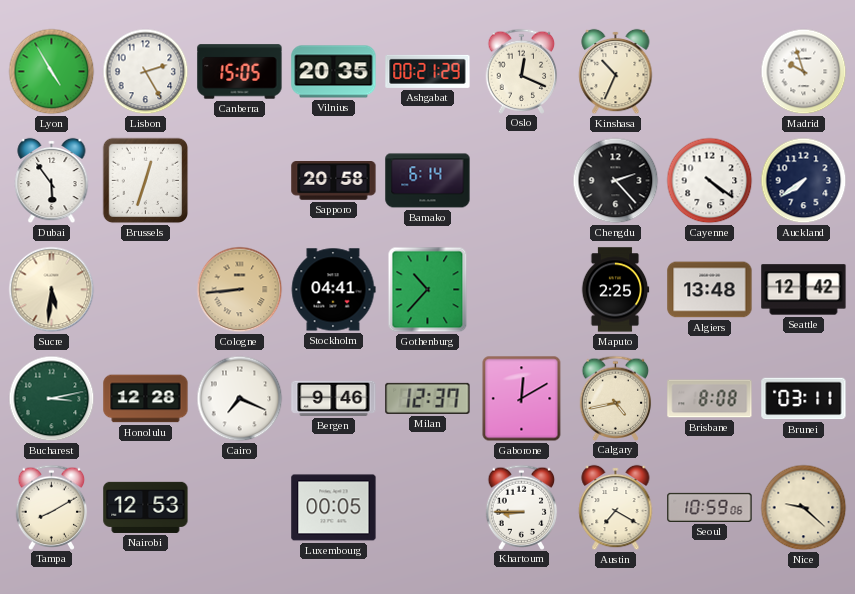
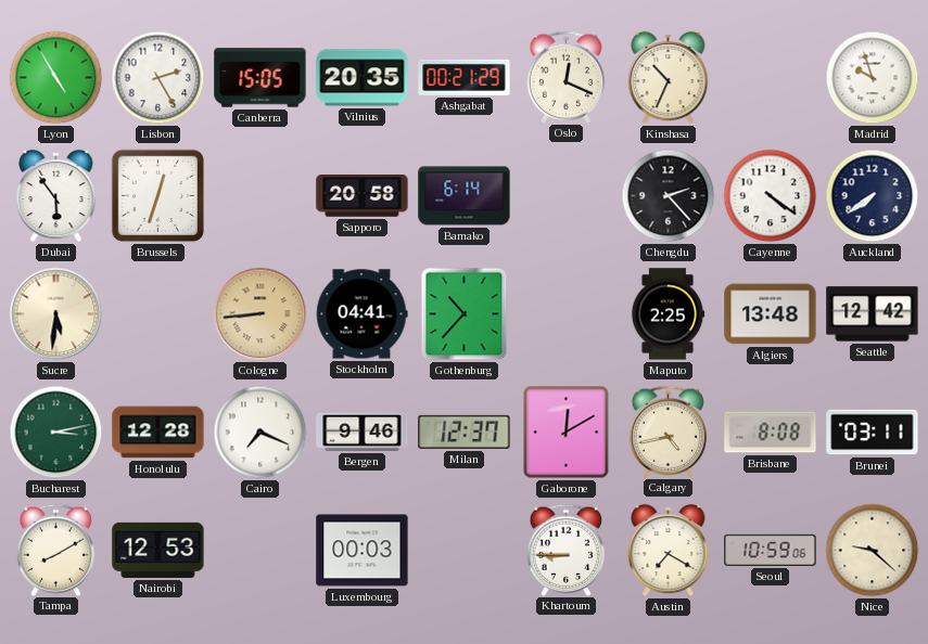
Luxembourg: 00:05 -> 00:03
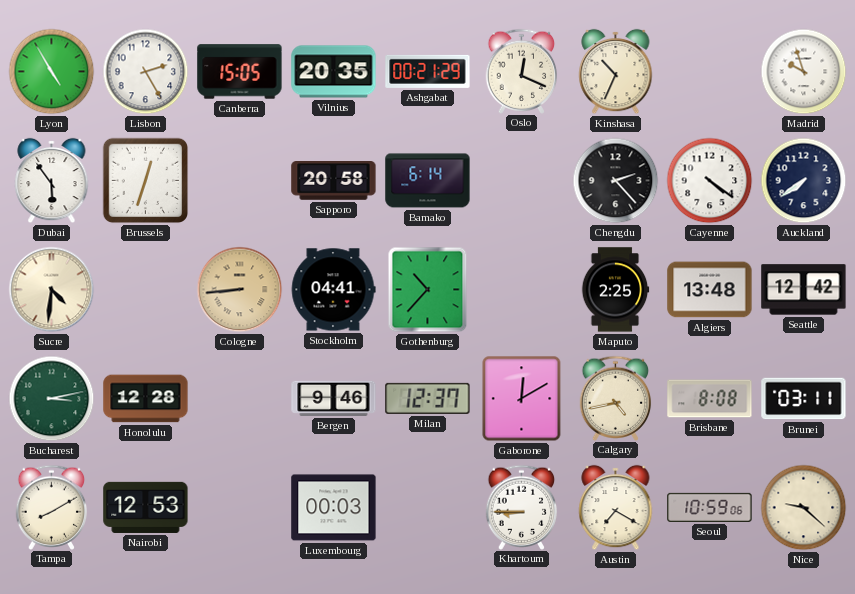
Sucre: 5:31 -> 4:31
Cairo: 7:19 -> none
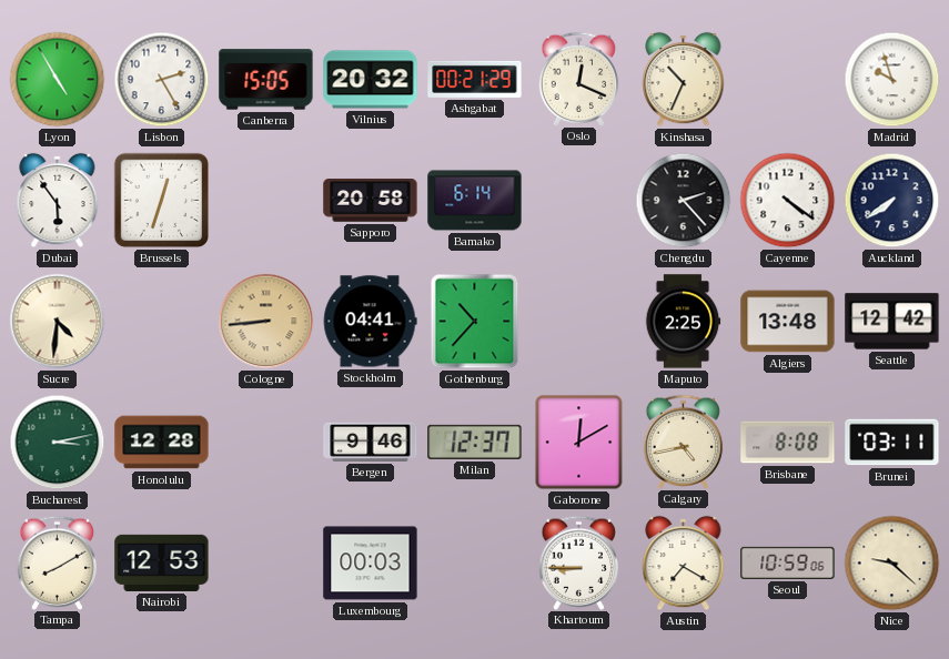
Vilnius: 20:35 -> 20:32
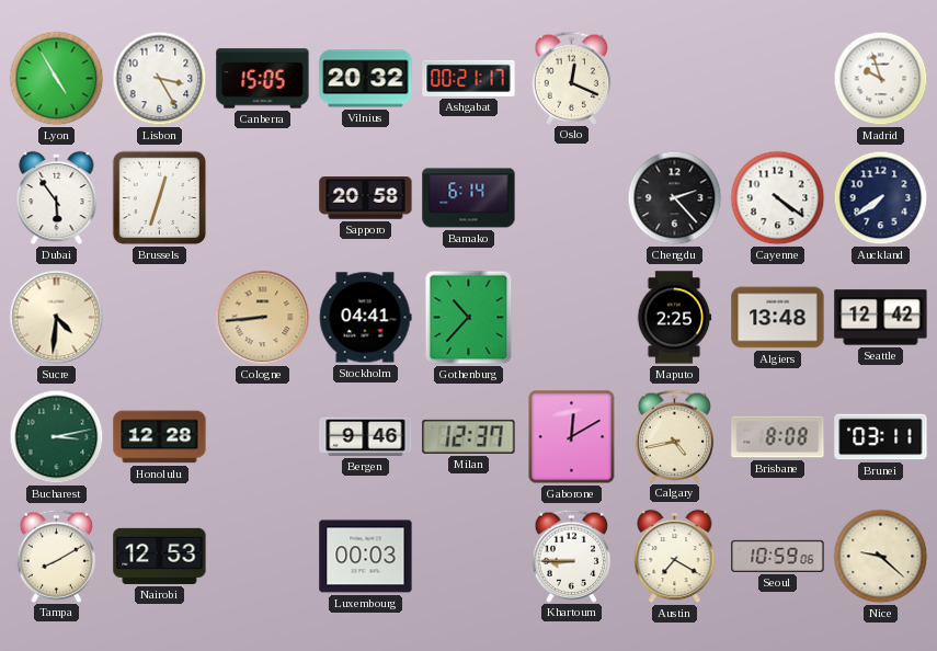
Lisbon: 2:25 -> 3:25
Ashgabat: 00:21:29 -> 00:21:17
Kinshasa: 10:34 -> none
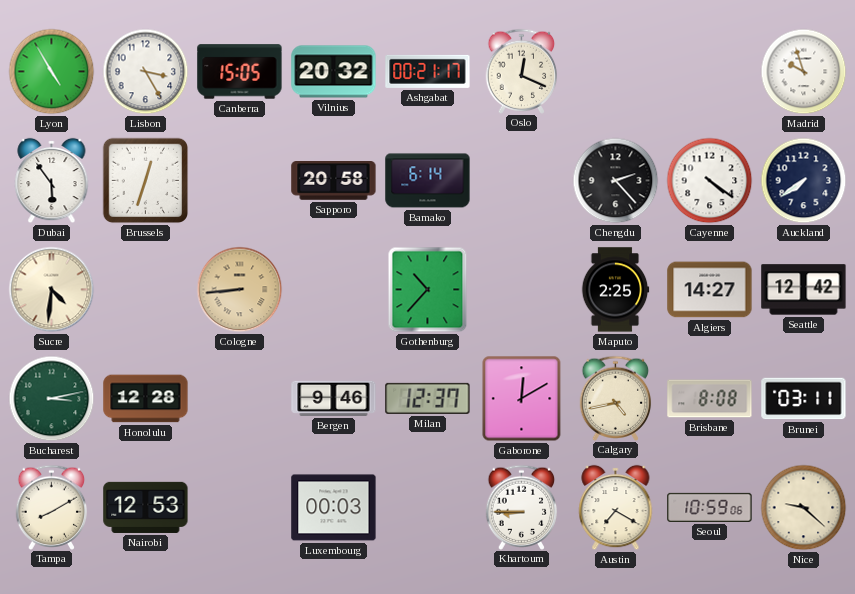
Stockholm: 04:41 -> none
Algiers: 13:48 -> 14:27
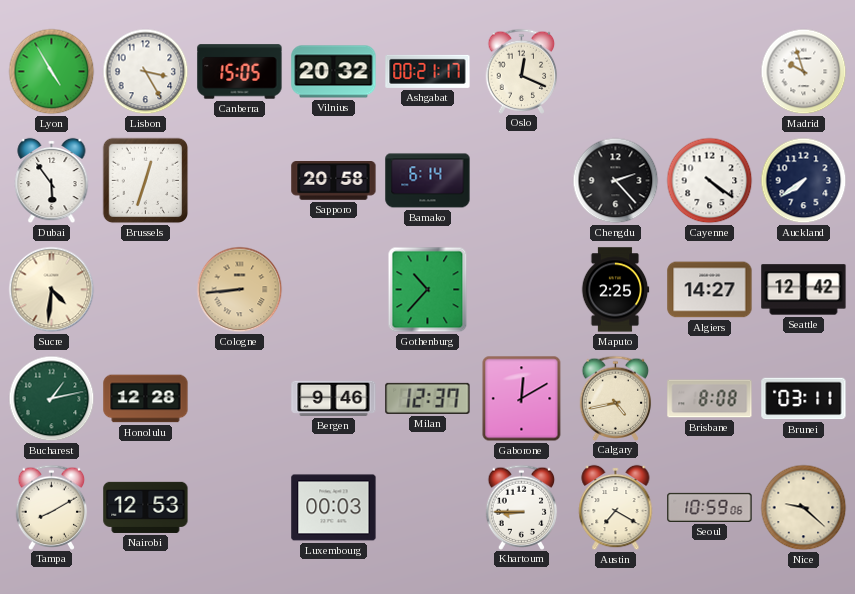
Bucharest: 3:13 -> 1:13
